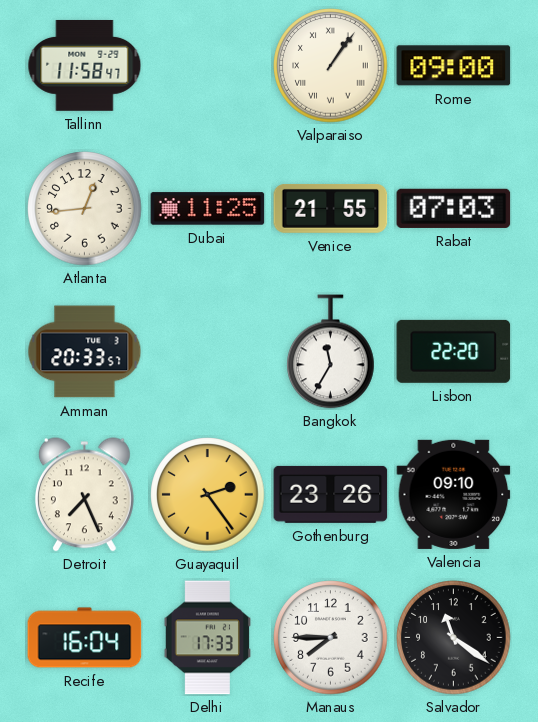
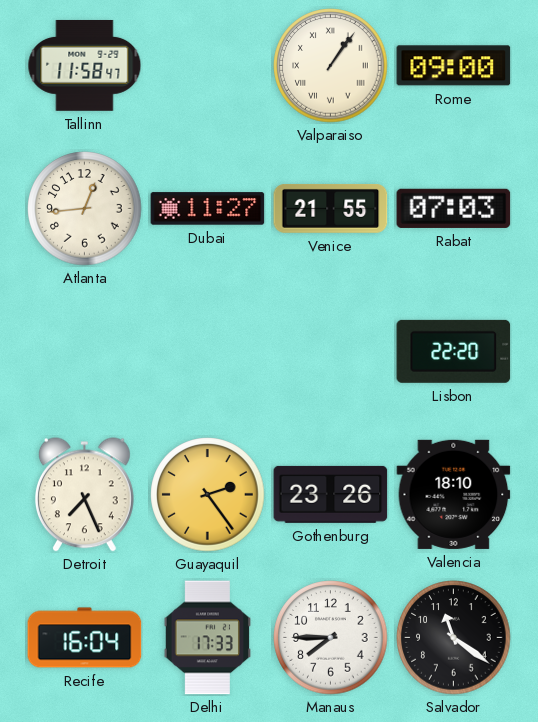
Dubai: 11:25 -> 11:27
Amman: 20:33 -> none
Bangkok: 11:35 -> none
Valencia: 09:10 -> 18:10
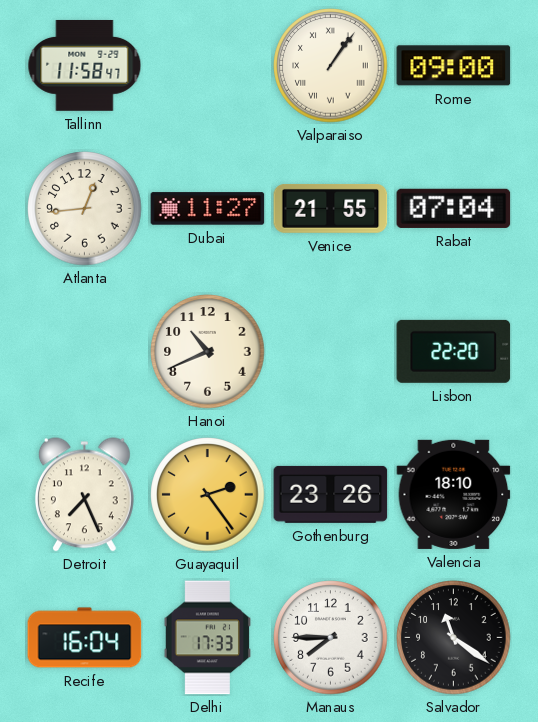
Rabat: 07:03 -> 07:04
Hanoi: none -> 10:41
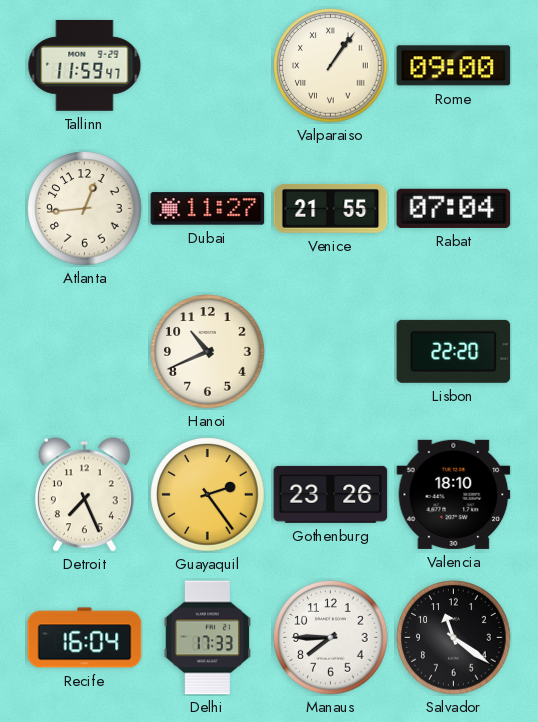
Tallinn: 11:58 -> 11:59
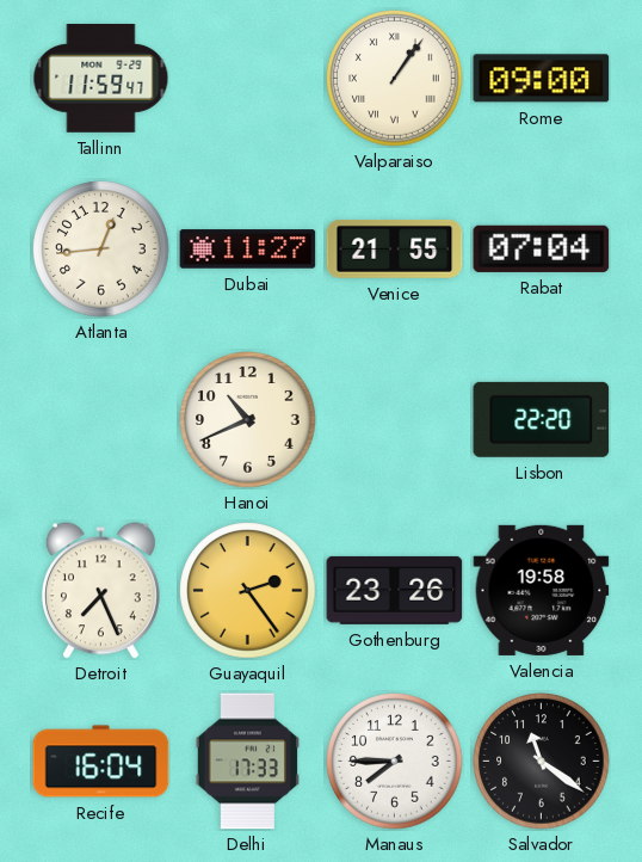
Valencia: 18:10 -> 19:58
